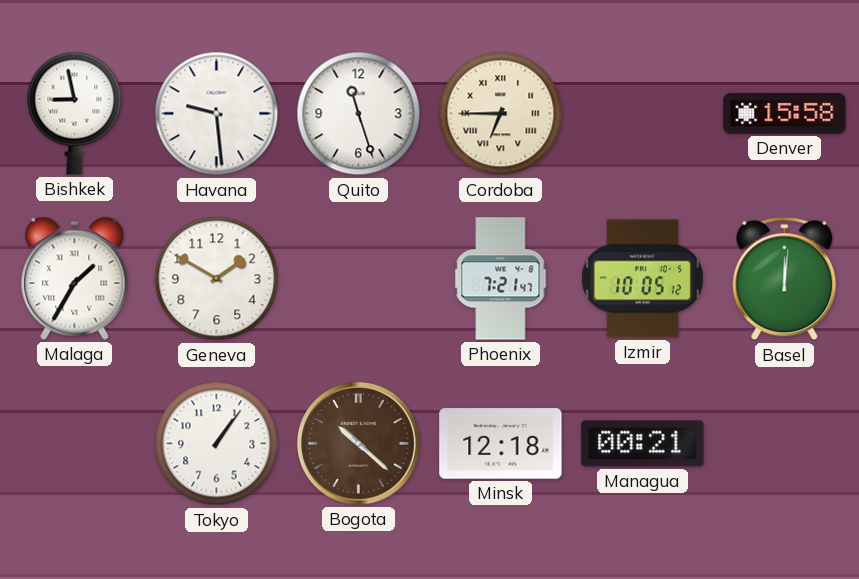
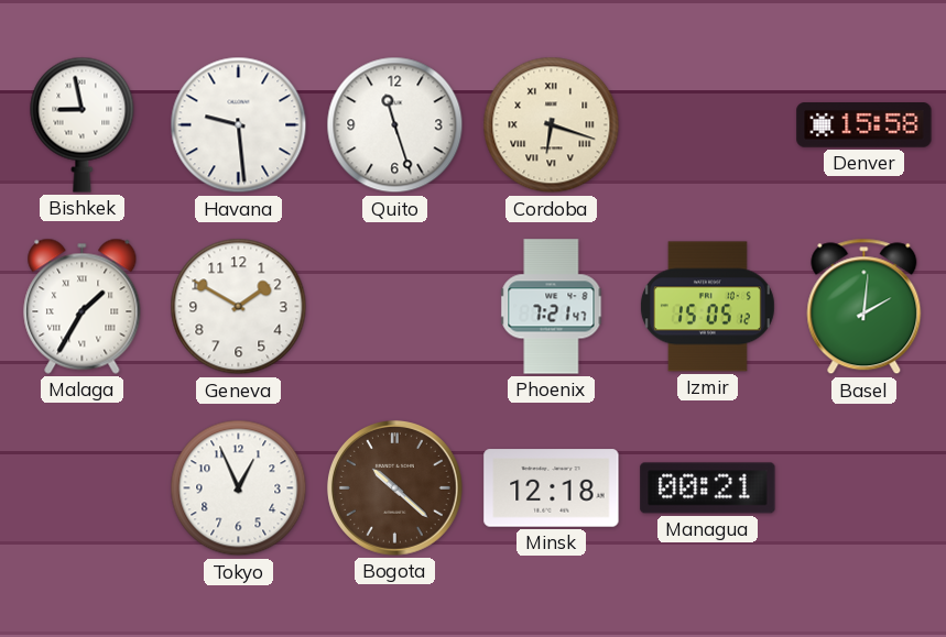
Cordoba: 6:45 -> 6:18
Izmir: 10:05 -> 15:05
Basel: 12:01 -> 2:01
Tokyo: 1:06 -> 12:56
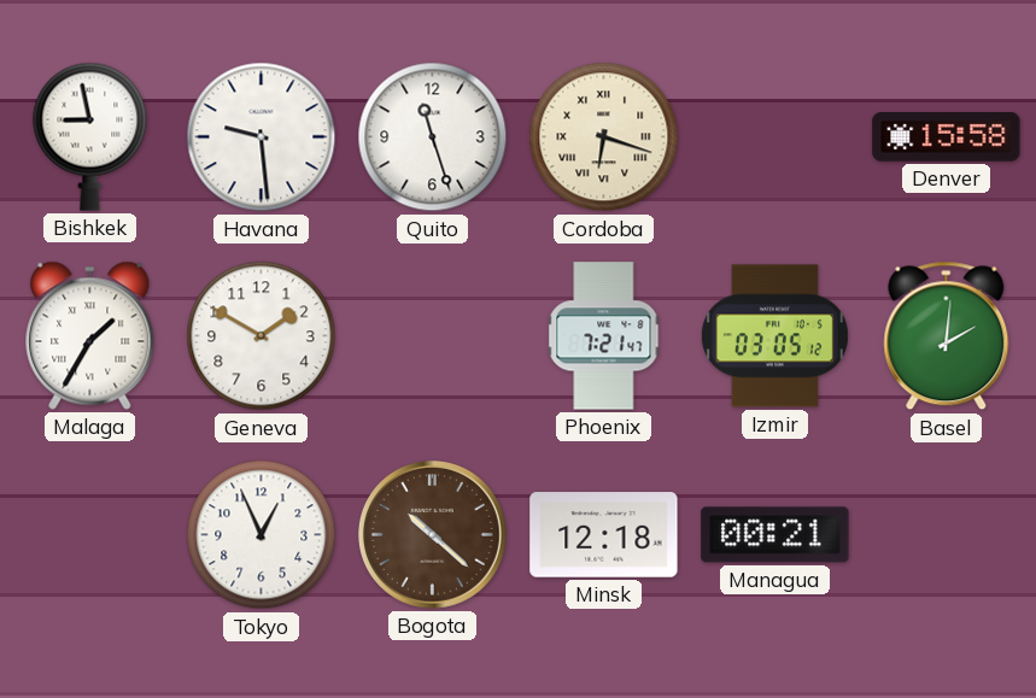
Izmir: 15:05 -> 03:05
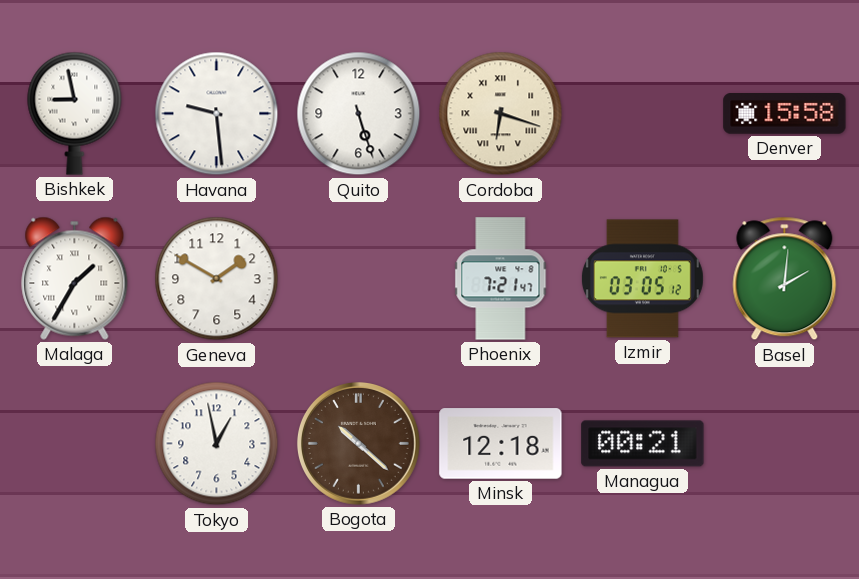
Quito: 11:27 -> 5:27
Tokyo: 12:56 -> 12:58
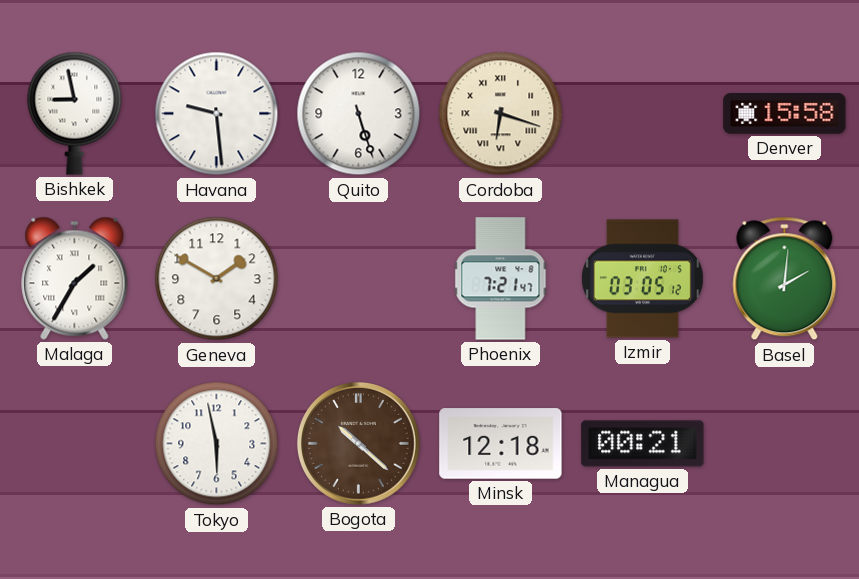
Tokyo: 12:58 -> 5:58
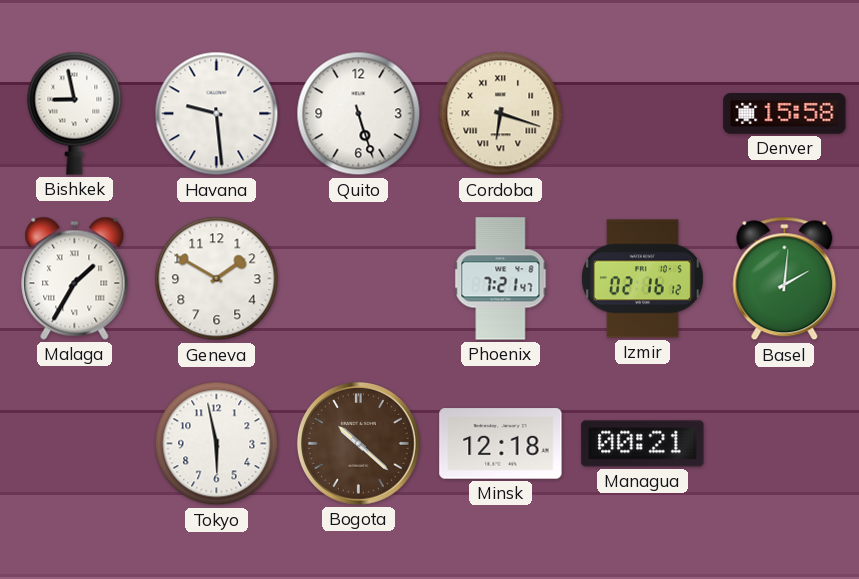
Izmir: 03:05 -> 02:16
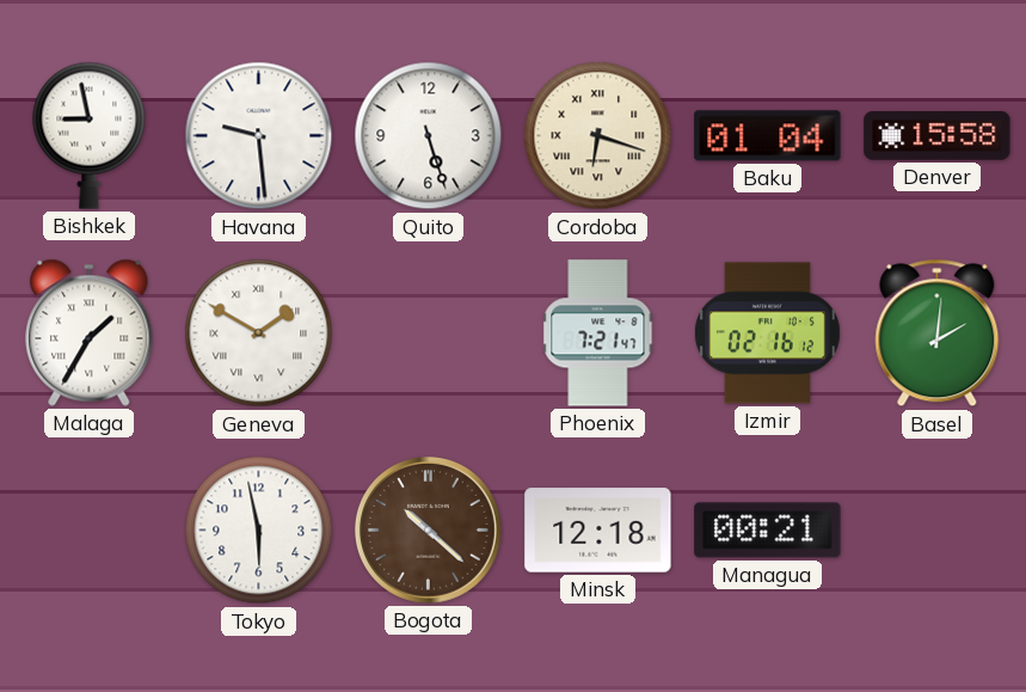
Baku: none -> 01:04
Geneva numerals: Arabic -> Roman
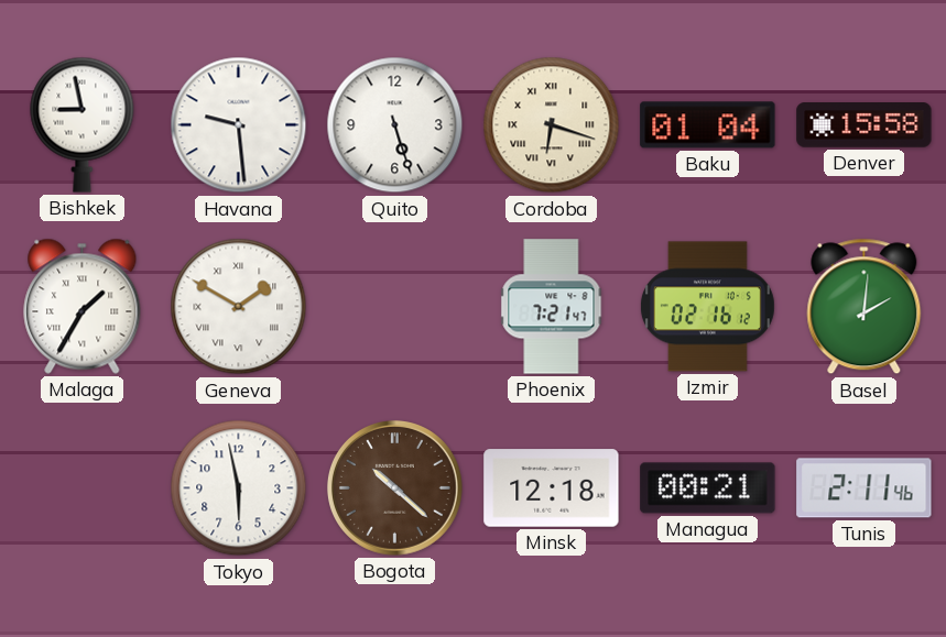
Tunis: none -> 2:11
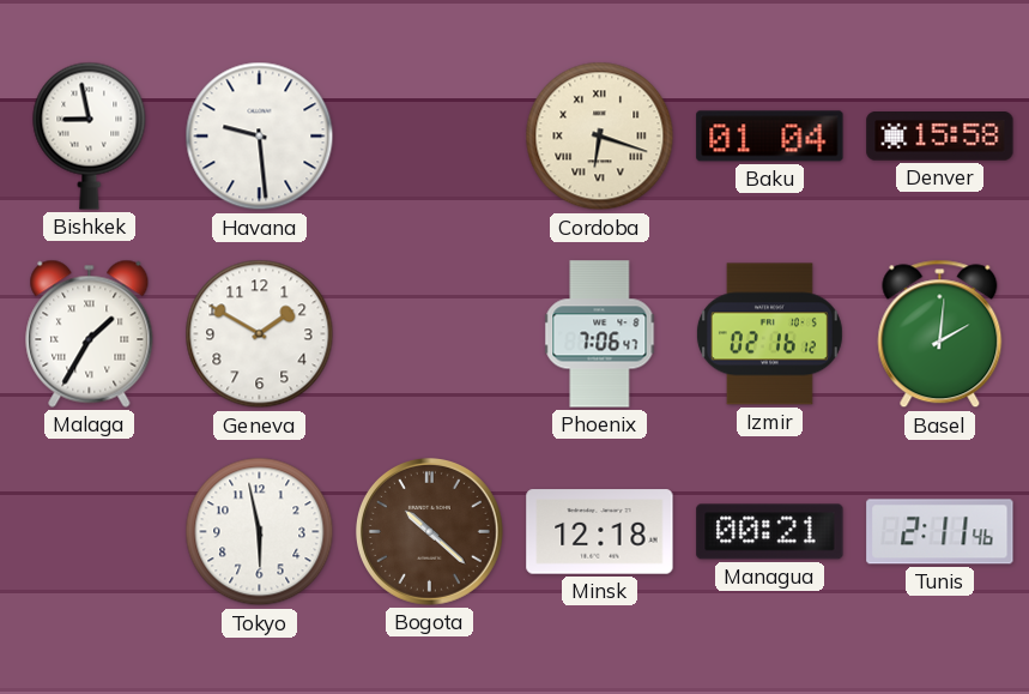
Quito: 5:27 -> none
Geneva numerals: Roman -> Arabic
Phoenix: 7:21 -> 7:06
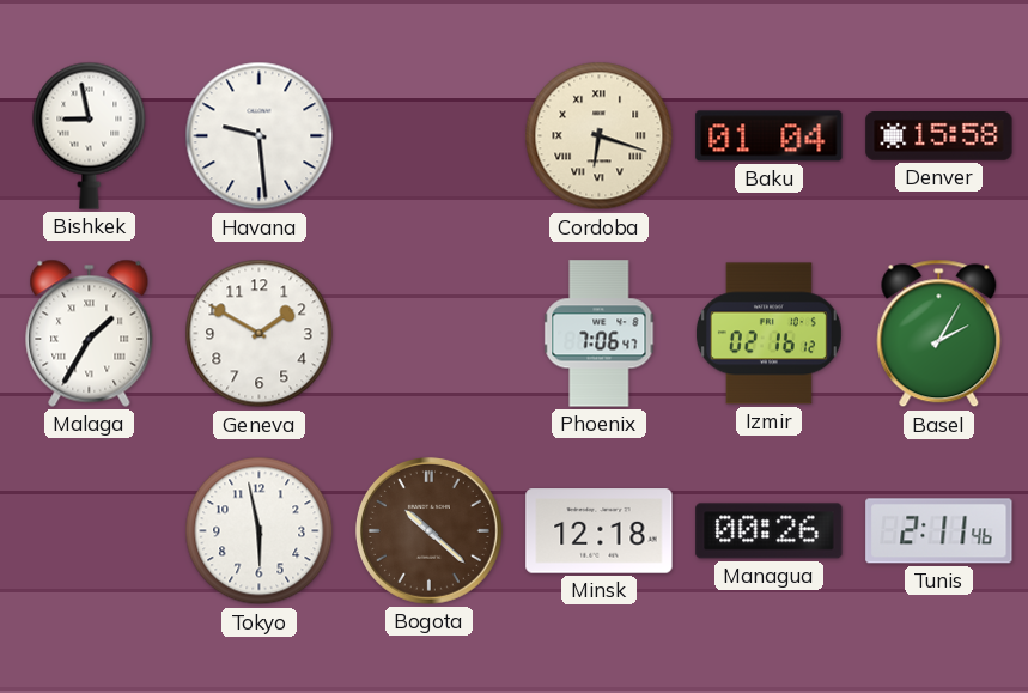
Basel: 2:01 -> 2:05
Managua: 00:21 -> 00:26
